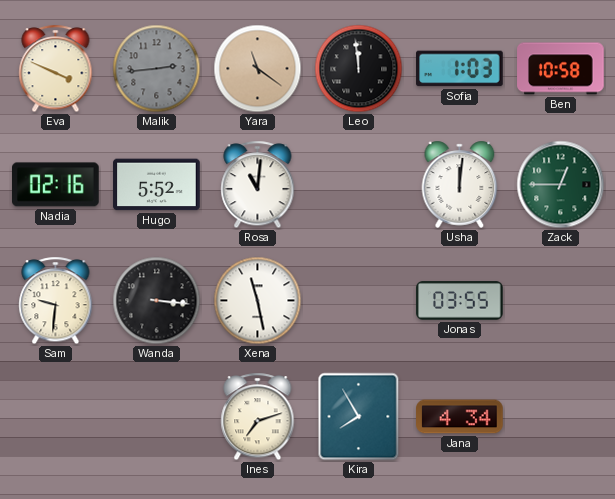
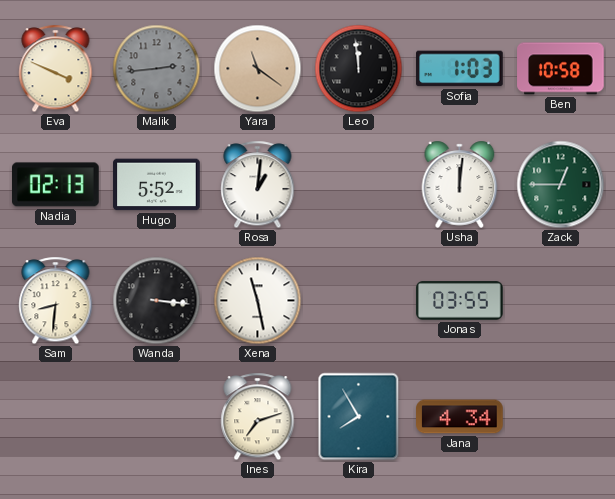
Nadia: 02:16 -> 02:13
Rosa: 11:01 -> 1:01
Sam: 9:31 -> 8:31
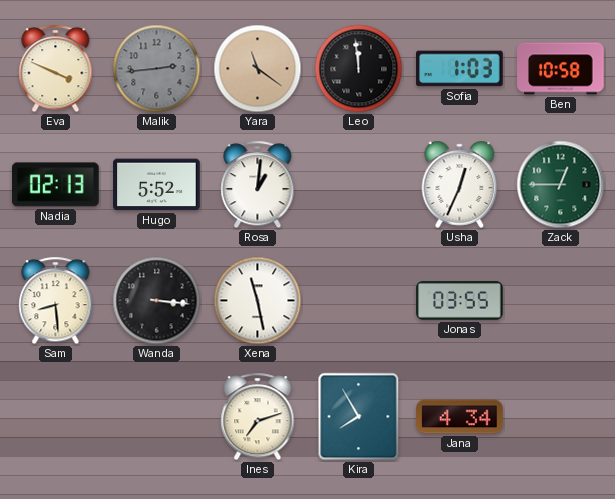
Usha: 12:01 -> 12:34
Sam: 8:31 -> 8:29
